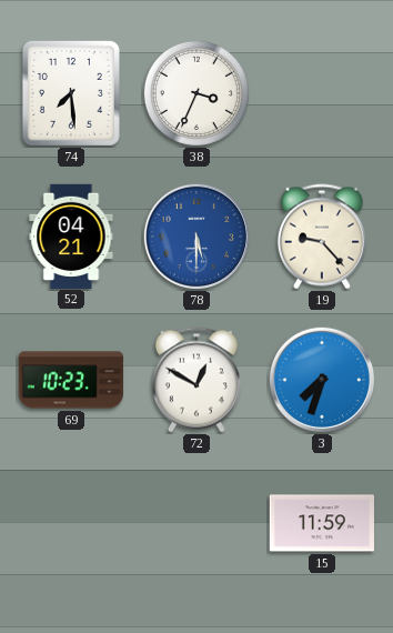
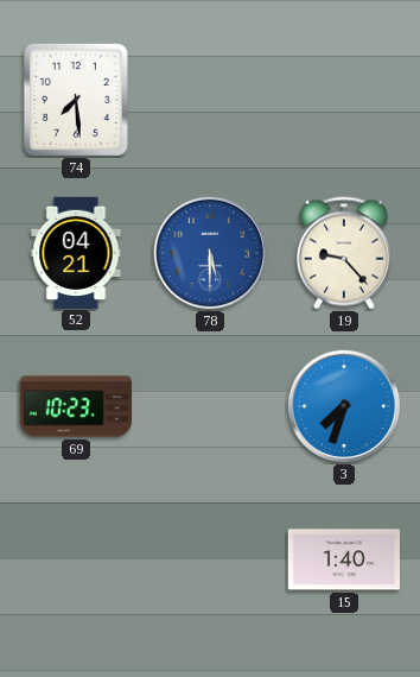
38: 3:34 -> none
72: 12:50 -> none
15: 11:59 -> 1:40
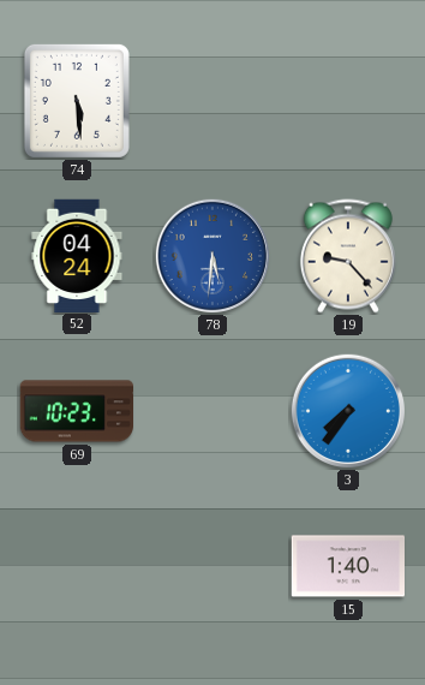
74: 7:29 -> 5:29
52: 04:21 -> 04:24
78: 5:30 -> 5:31
3: 7:33 -> 7:36
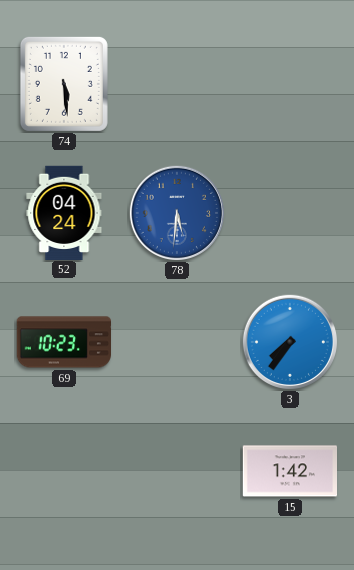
19: 9:23 -> none
15: 1:40 -> 1:42
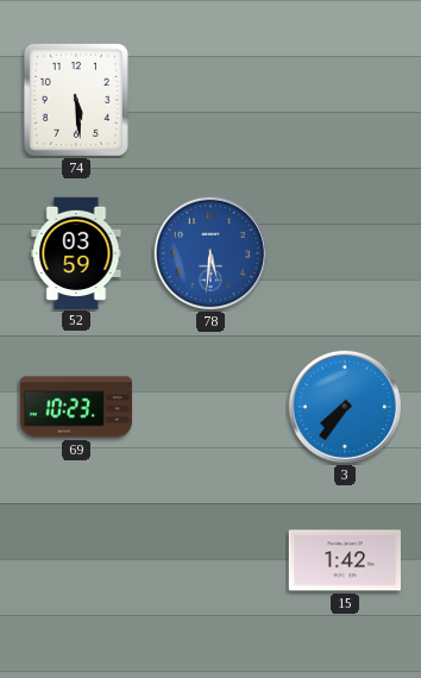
52: 04:24 -> 03:59
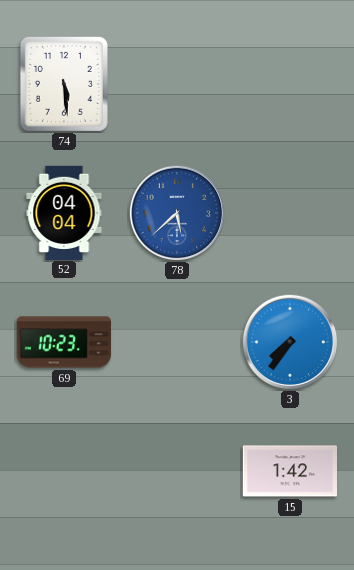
52: 03:59 -> 04:04
78: 5:31 -> 5:38
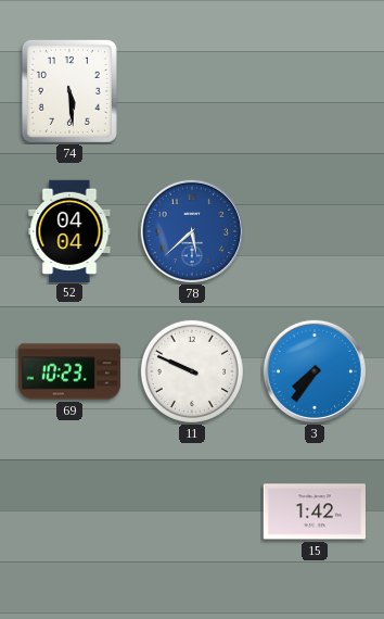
11: none -> 9:49
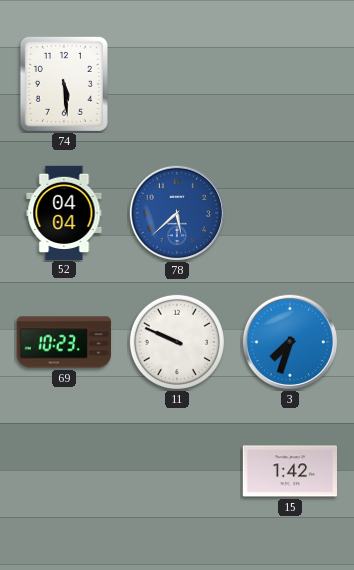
3: 7:36 -> 7:33
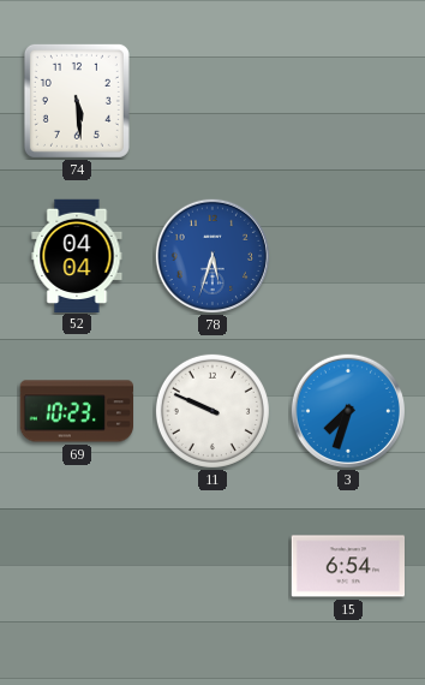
78: 5:38 -> 5:33
15: 1:42 -> 6:54
